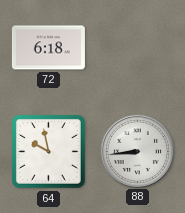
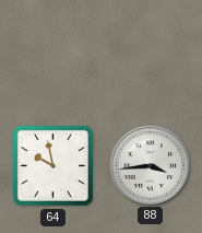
72: 6:18 -> none
88: 8:44 -> 3:44
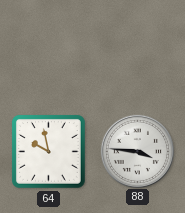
88: 3:44 -> 3:46
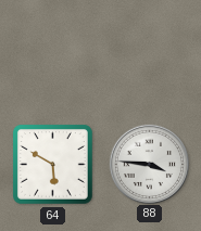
64: 9:58 -> 5:50
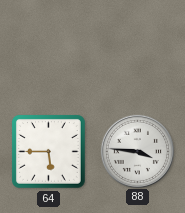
64: 5:50 -> 5:45
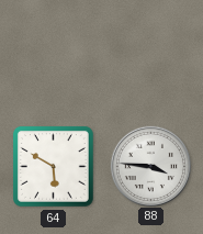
64: 5:45 -> 5:50
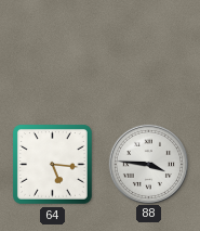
64: 5:50 -> 5:16
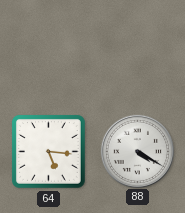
88: 3:46 -> 4:20
